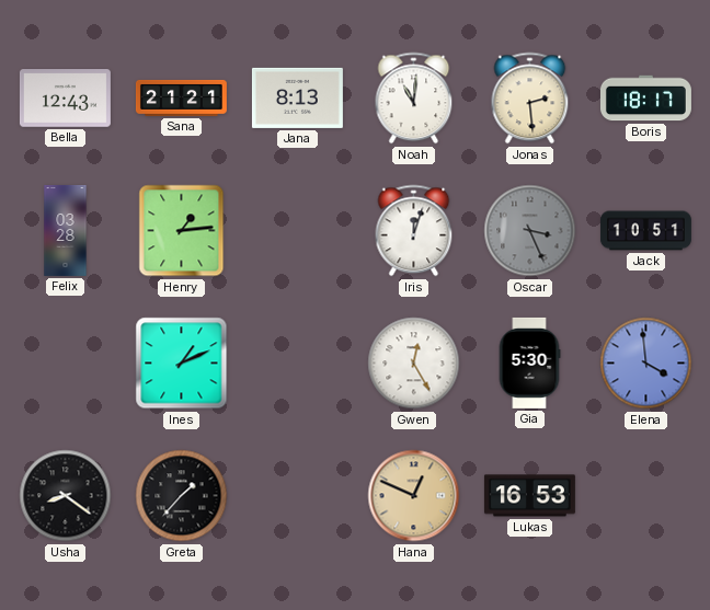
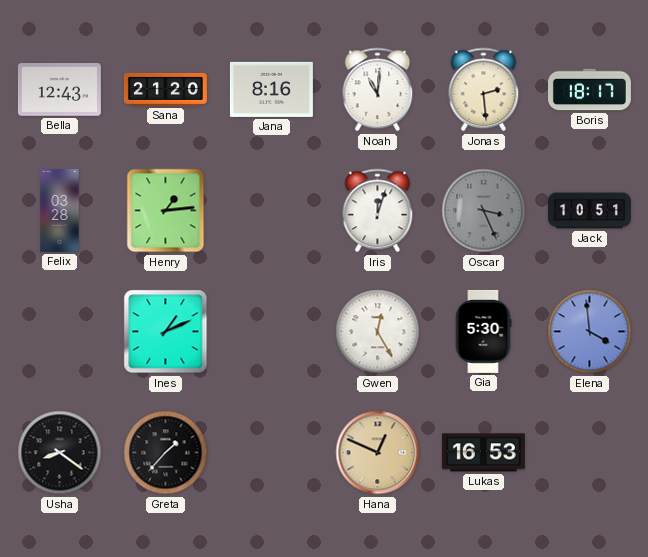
Sana: 21:21 -> 21:20
Jana: 8:13 -> 8:16
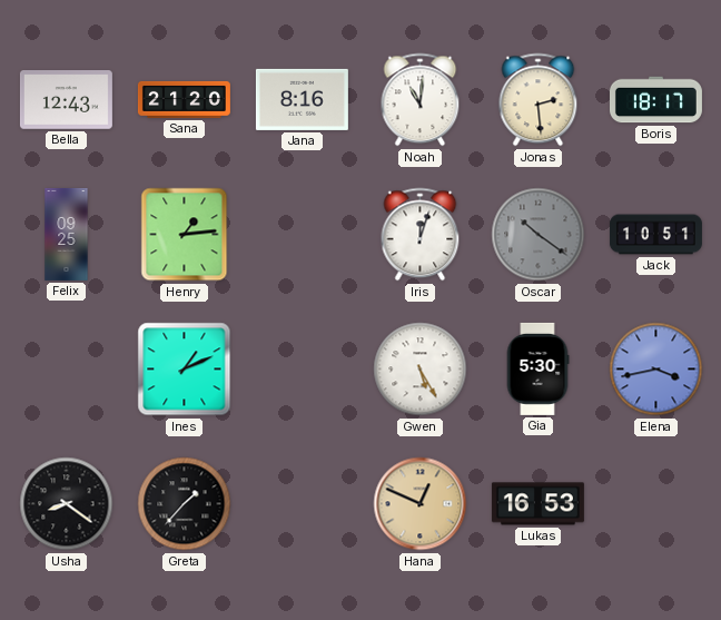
Felix: 03:28 -> 09:25
Oscar: 3:26 -> 10:21
Gwen: 12:25 -> 5:25
Elena: 3:59 -> 3:43
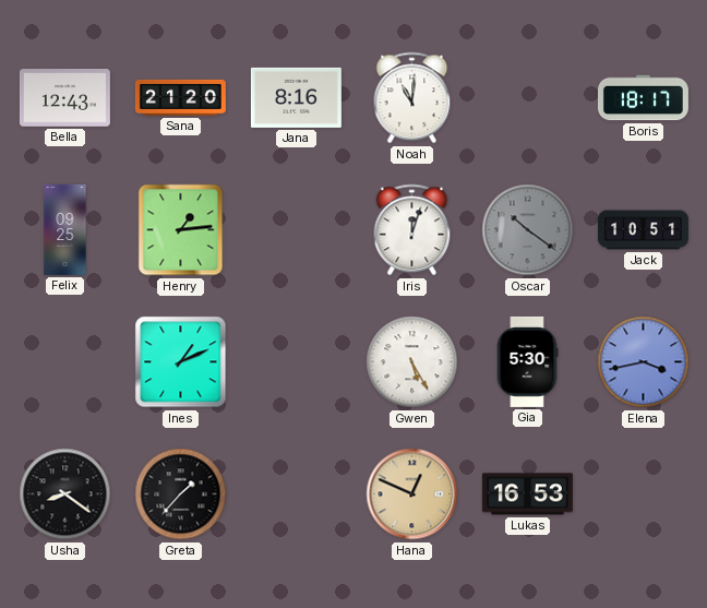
Jonas: 2:29 -> none
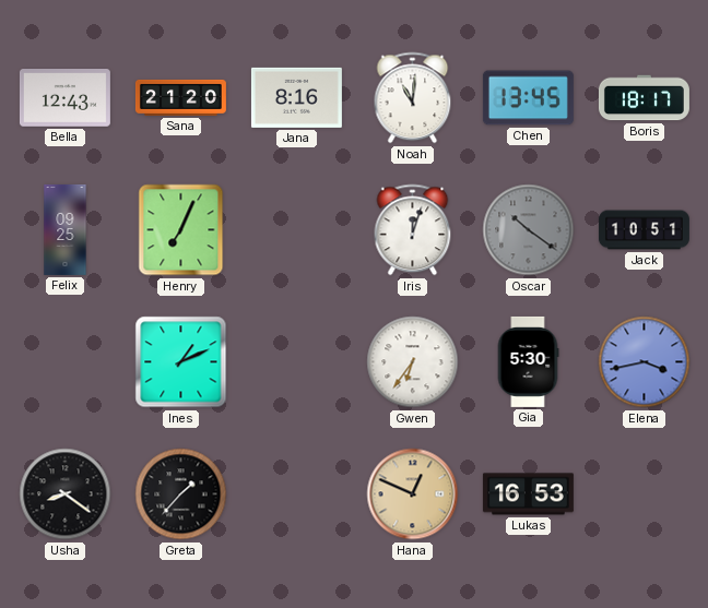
Chen: none -> 13:45
Henry: 1:14 -> 7:04
Gwen: 5:25 -> 6:36
